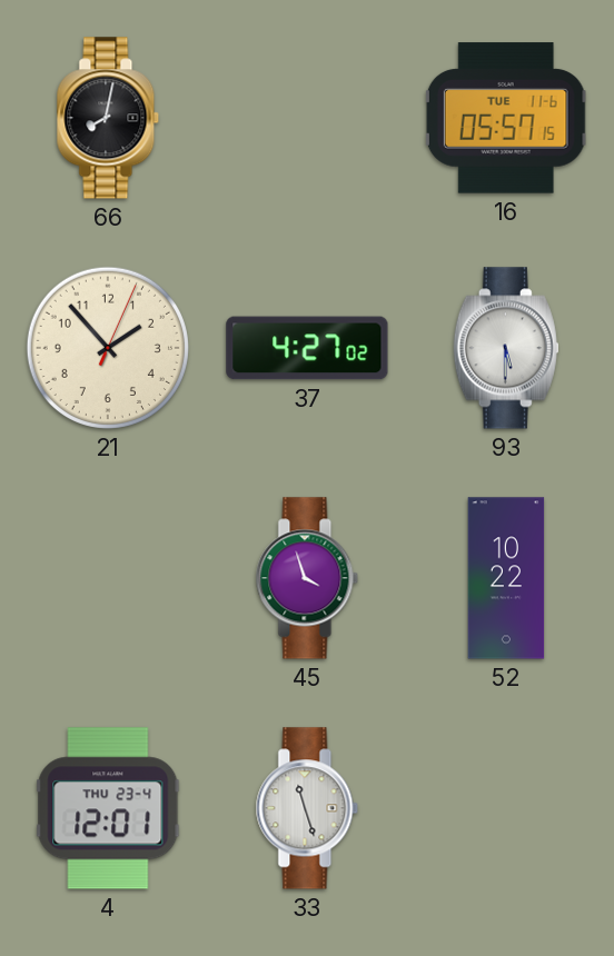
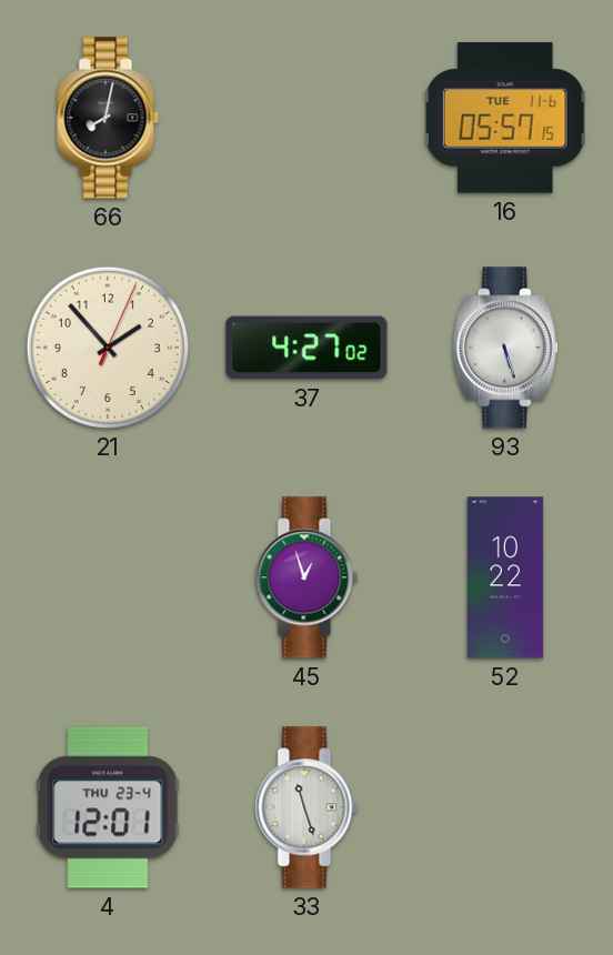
93: 5:30 -> 5:27
45: 3:57 -> 12:57
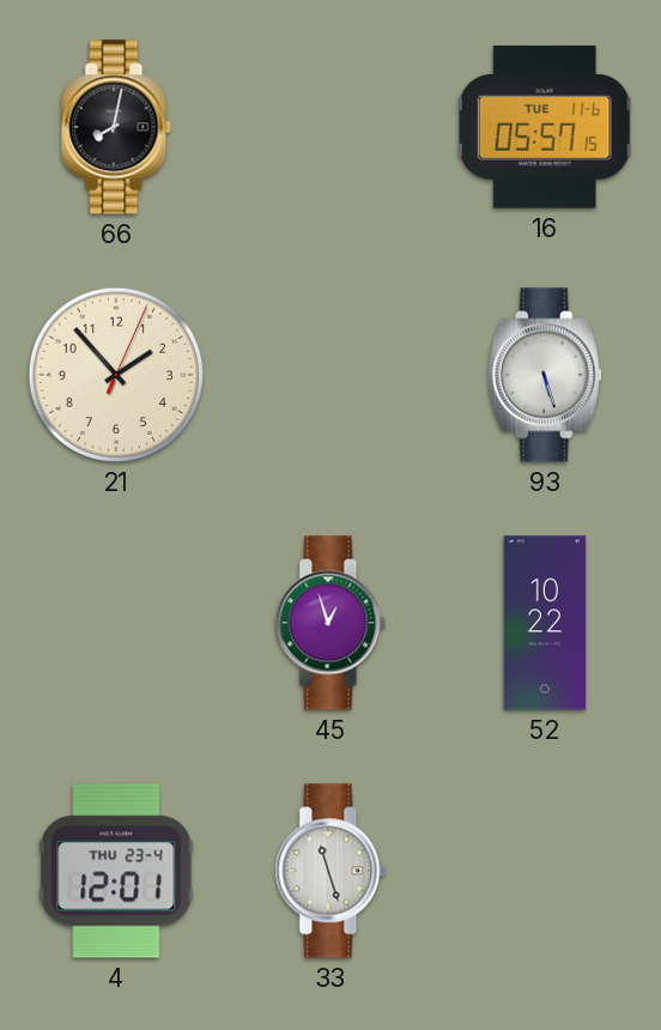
37: 4:27 -> none
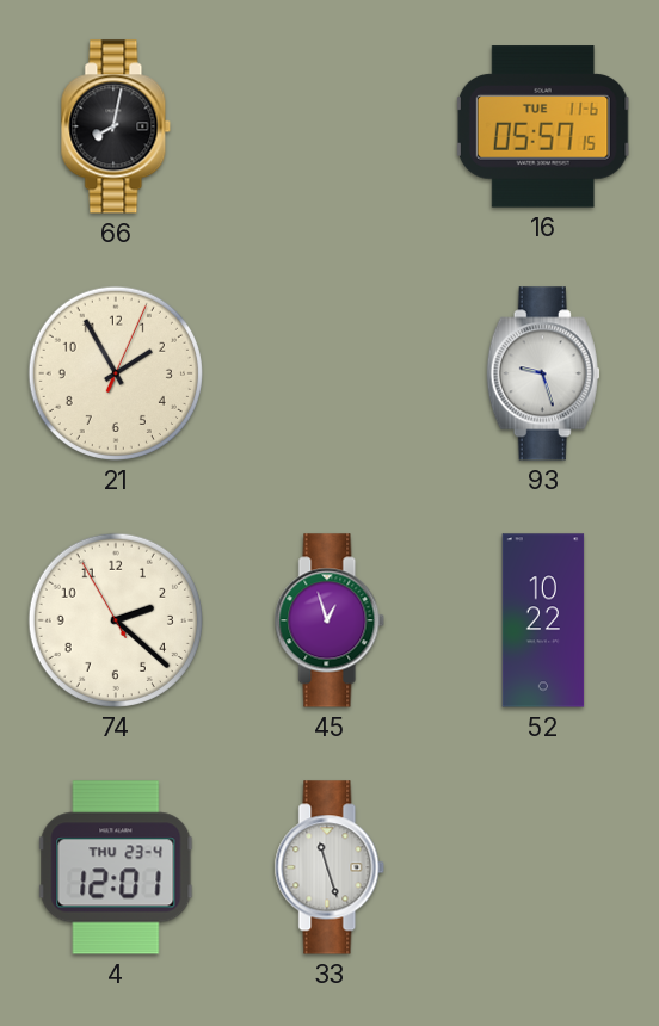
21: 1:53 -> 1:55
93: 5:27 -> 9:27
74: none -> 2:21
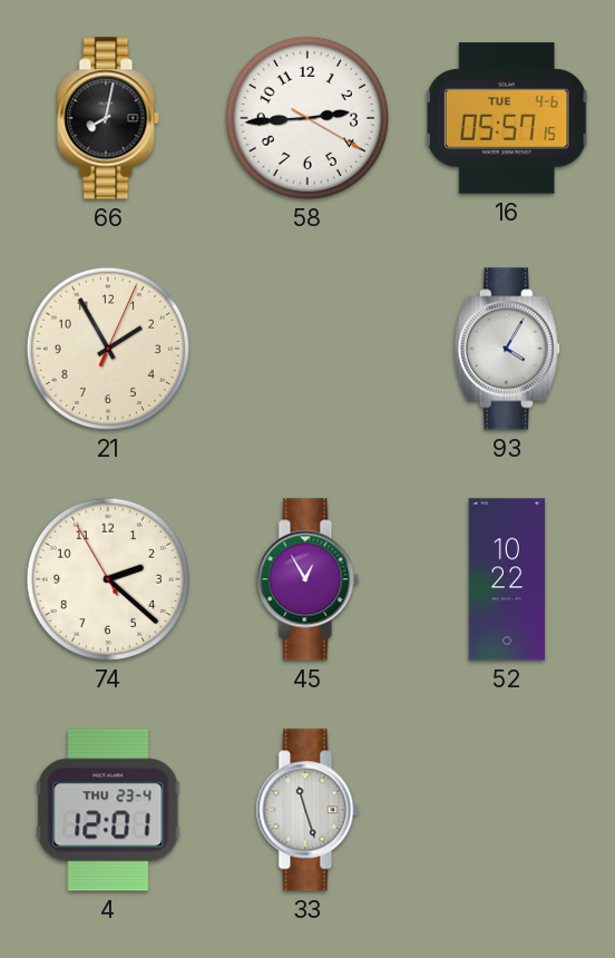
58: none -> 2:44
16 date: TUE 11-6 -> TUE 4-6
93: 9:27 -> 4:05
45: 12:57 -> 12:55
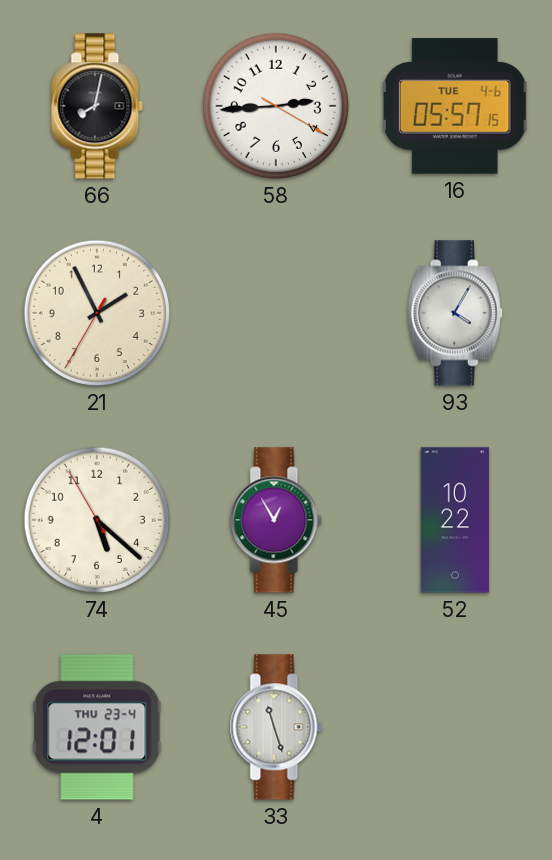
21: 1:55:04 -> 1:55:35
74: 2:21 -> 5:21
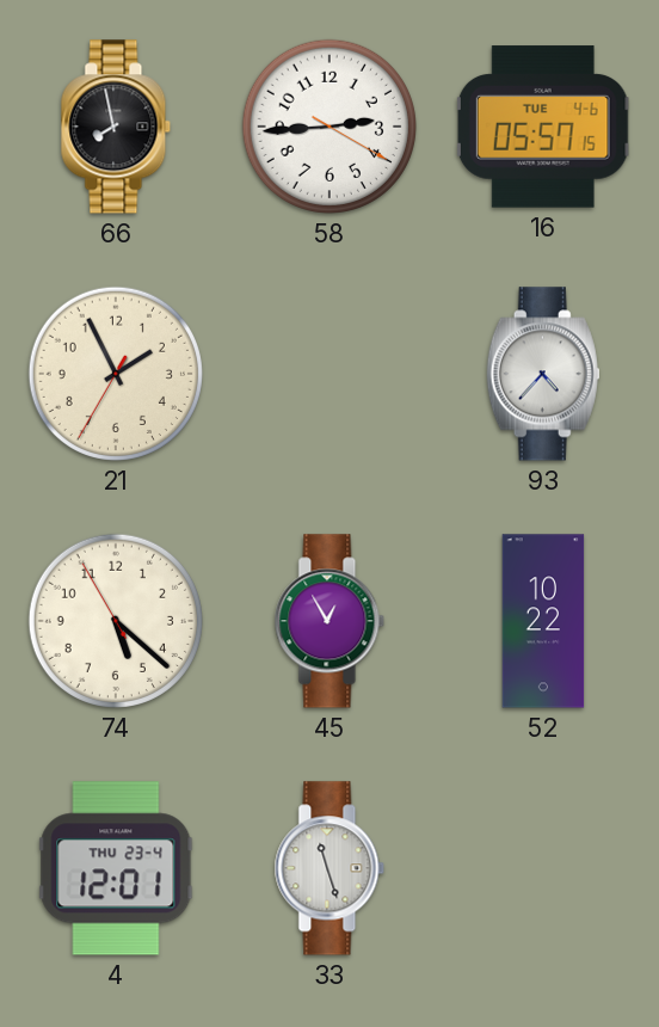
66: 8:02 -> 7:58
93: 4:05 -> 4:37
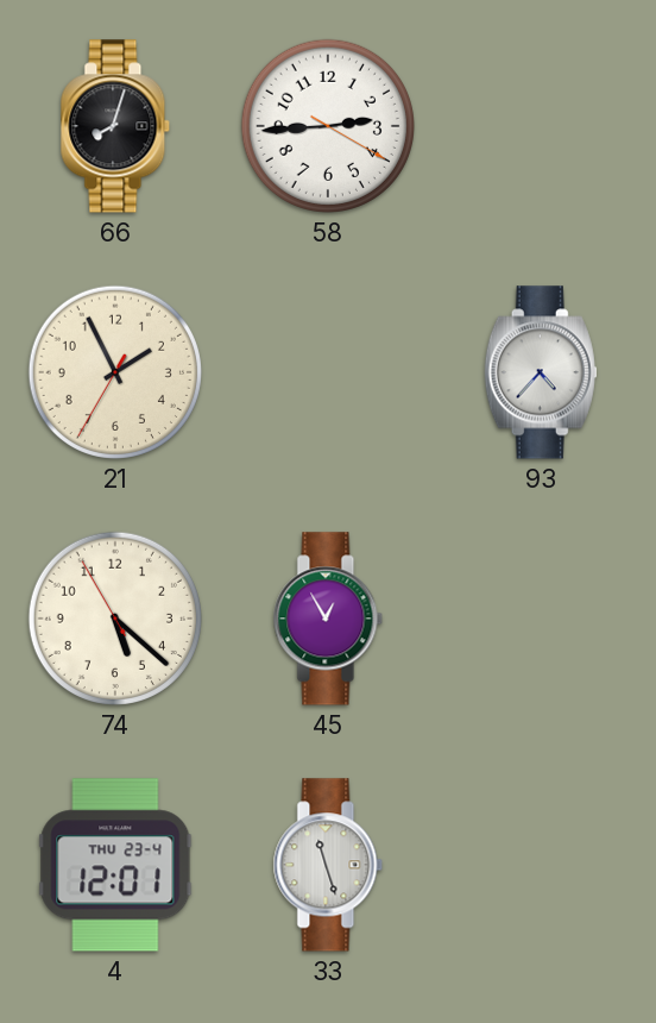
66: 7:58 -> 8:03
16: 05:57 -> none
52: 10:22 -> none
